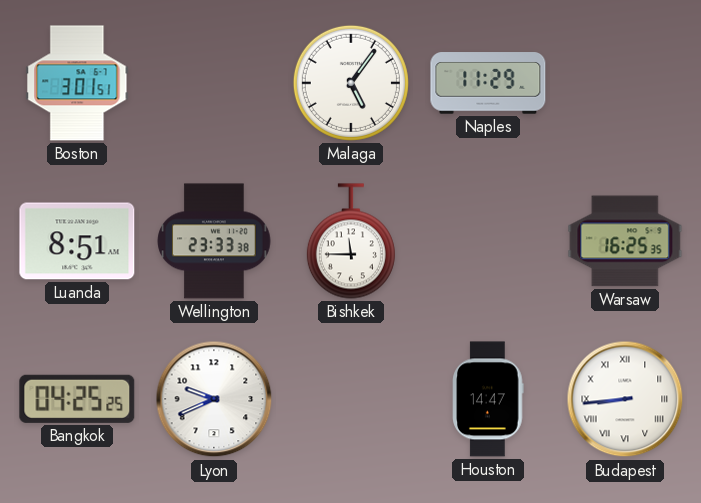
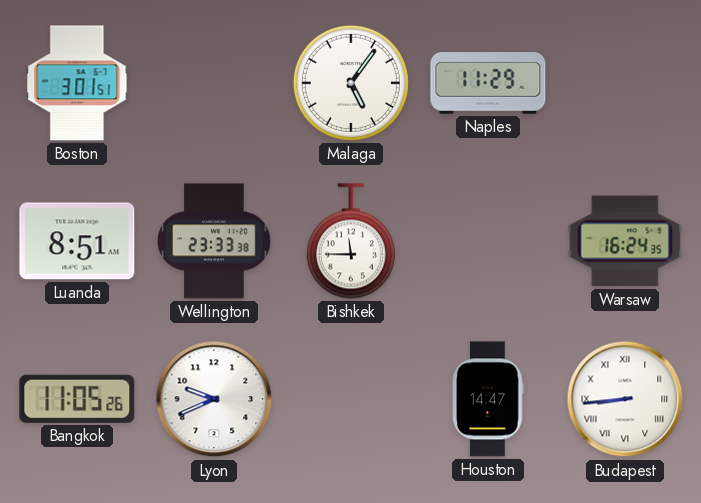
Warsaw: 16:25 -> 16:24
Bangkok: 04:25 -> 11:05
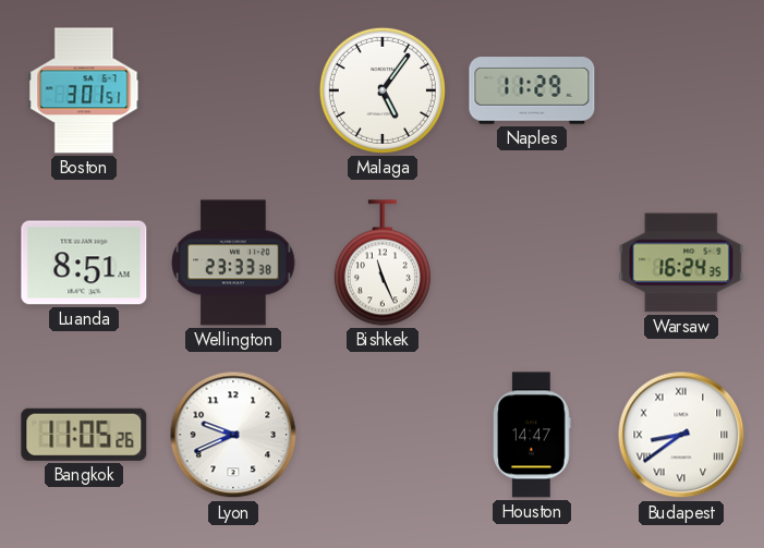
Bishkek: 11:45 -> 11:26
Budapest: 8:44 -> 8:39
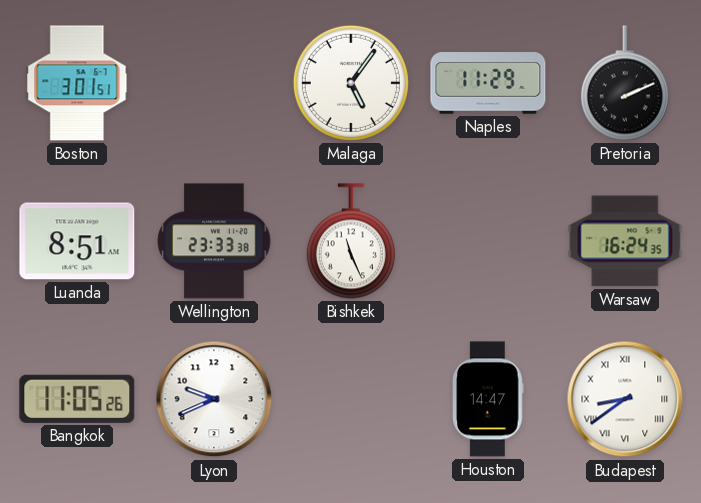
Pretoria: none -> 2:11
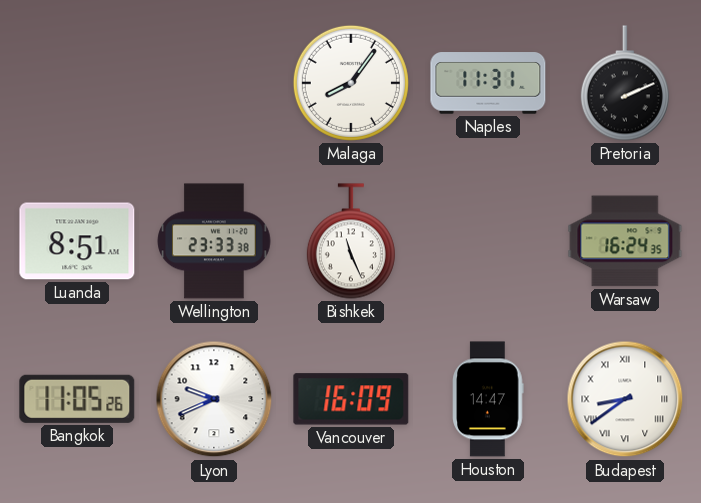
Boston: 3:01 -> none
Malaga: 5:06 -> 8:06
Naples: 11:29 -> 11:31
Vancouver: none -> 16:09
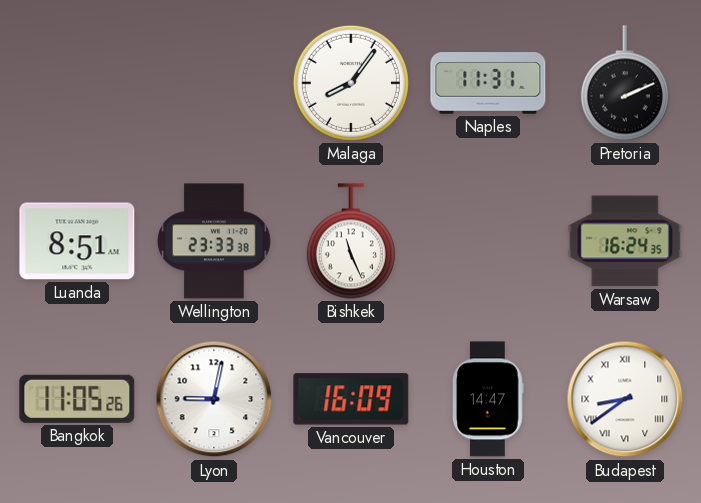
Lyon: 9:41 -> 9:02
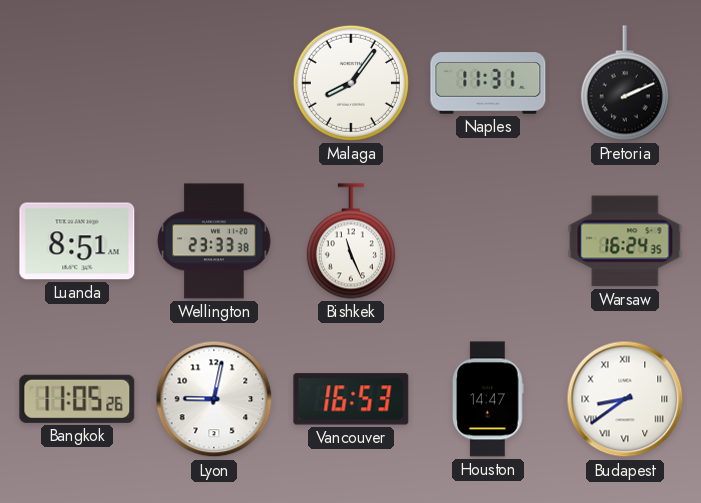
Vancouver: 16:09 -> 16:53
